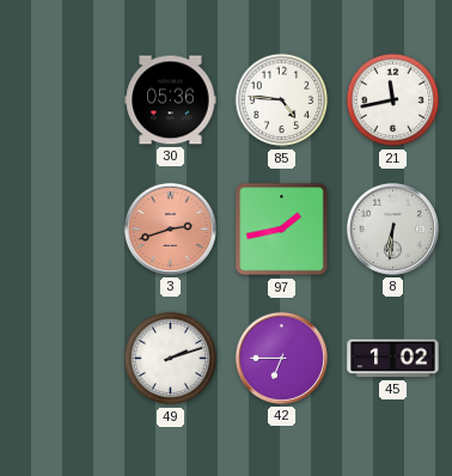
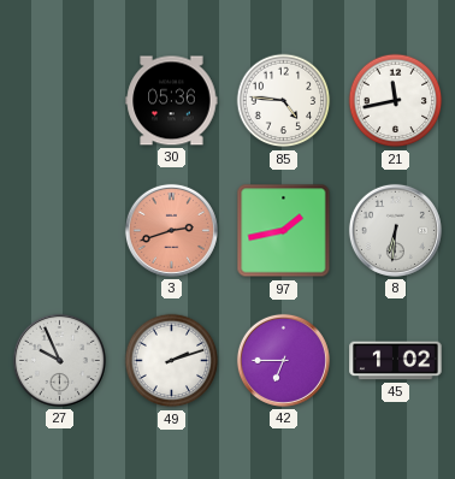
27: none -> 9:56
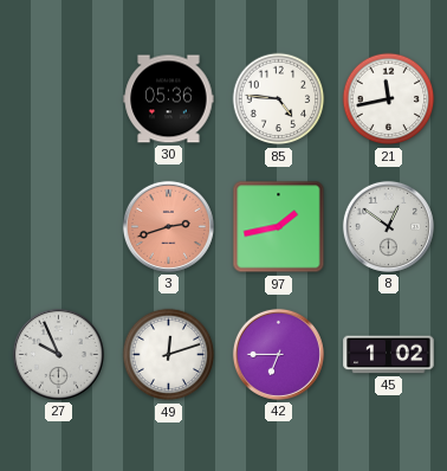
8: 6:31 -> 12:51
49: 2:12 -> 12:12
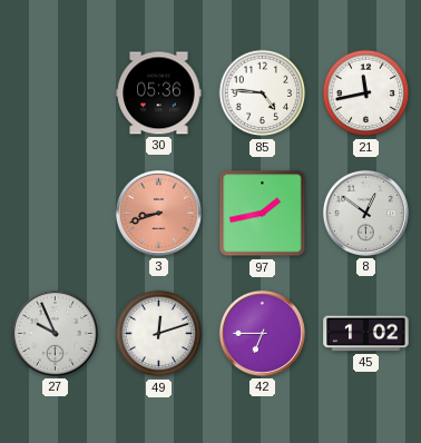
3: 2:42 -> 8:42
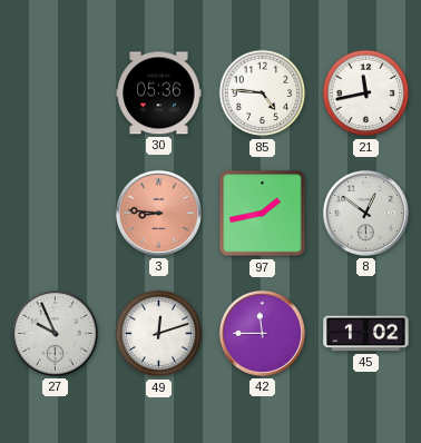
3: 8:42 -> 8:46
42: 6:45 -> 11:45
